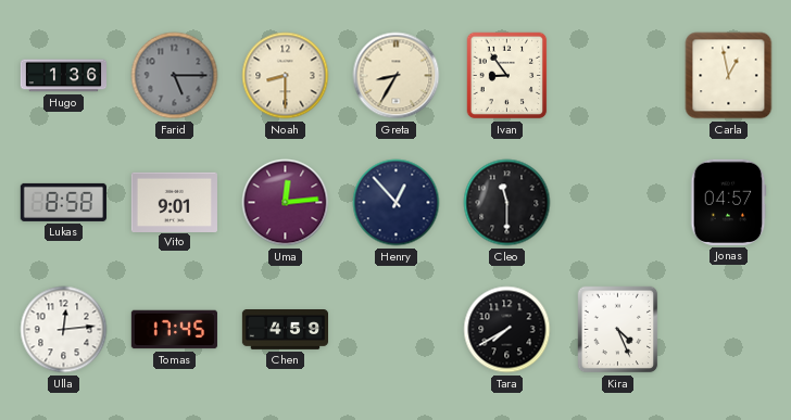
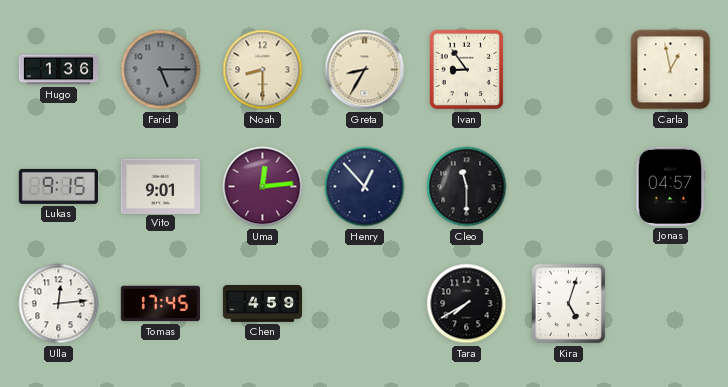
Lukas: 8:58 -> 9:15
Kira: 4:26 -> 5:03
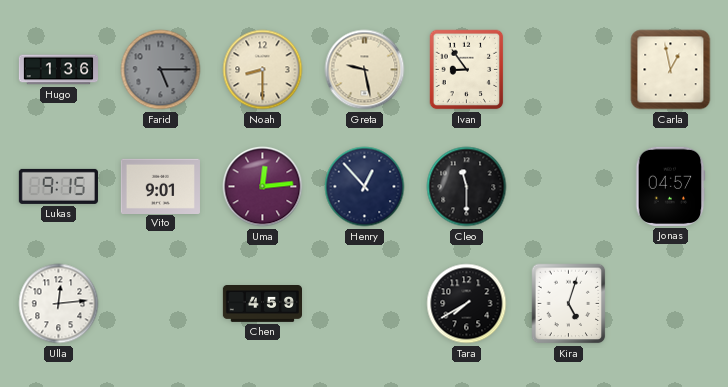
Greta: 8:35 -> 9:28
Tomas: 17:45 -> none
